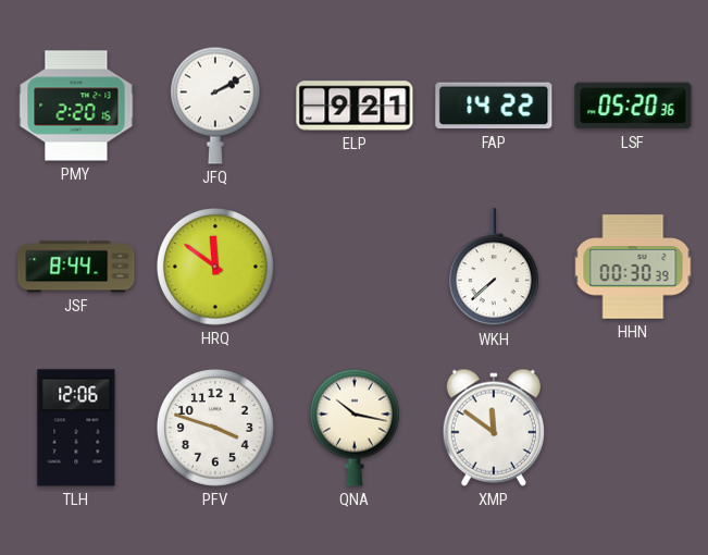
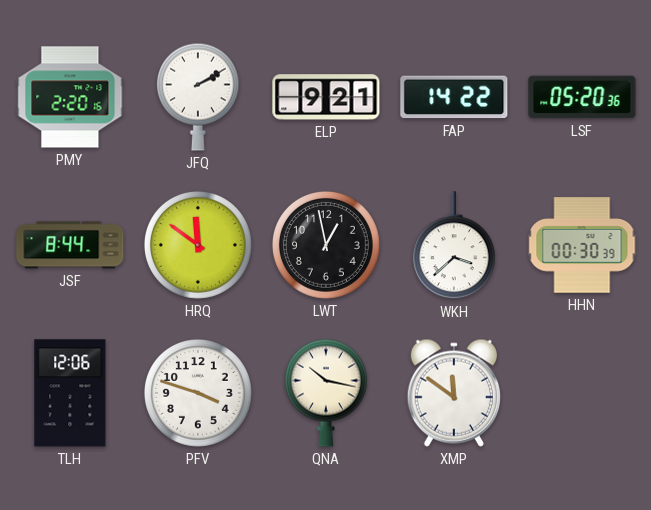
LWT: none -> 12:58
WKH: 7:38 -> 3:38
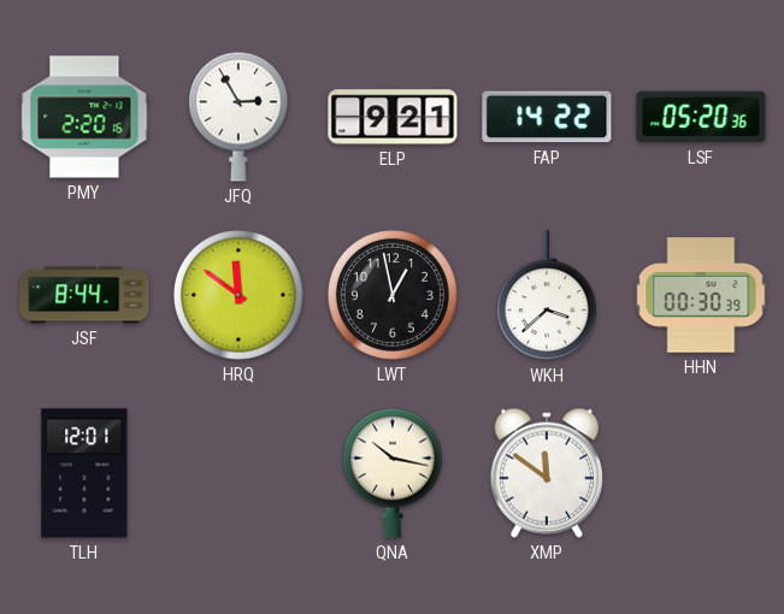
JFQ: 2:10 -> 2:55
TLH: 12:06 -> 12:01
PFV: 3:48 -> none
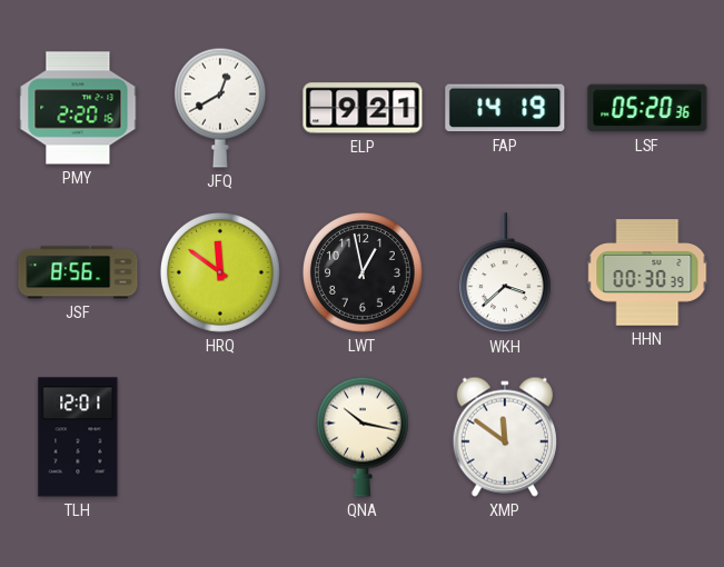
JFQ: 2:55 -> 12:40
FAP: 14:22 -> 14:19
JSF: 8:44 -> 8:56
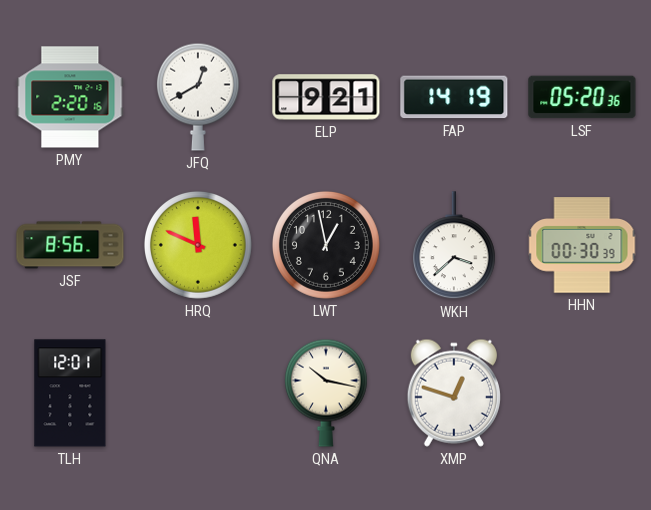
HRQ: 11:51 -> 11:49
XMP: 11:51 -> 12:48
